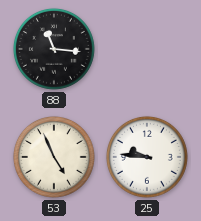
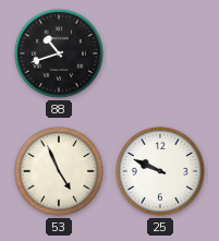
88: 11:16 -> 10:42
25: 9:46 -> 9:49
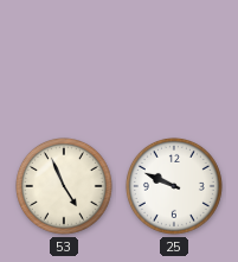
88: 10:42 -> none
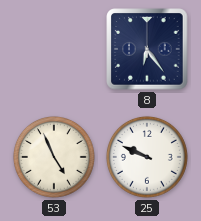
8: none -> 6:24
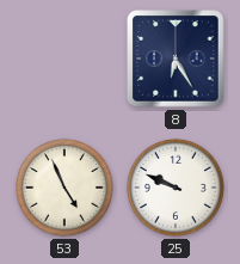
8: 6:24 -> 6:25
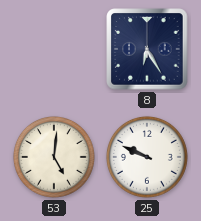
53: 4:56 -> 5:01
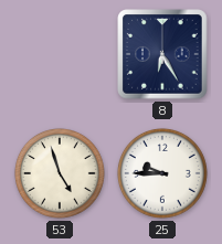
53: 5:01 -> 4:57
25: 9:49 -> 9:45
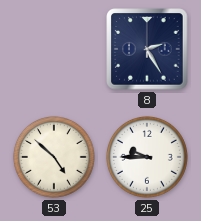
8: 6:25 -> 2:25
53: 4:57 -> 4:52
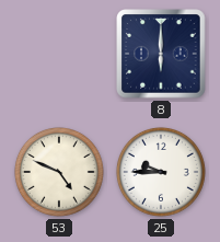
8: 2:25 -> 6:00
53: 4:52 -> 4:49
